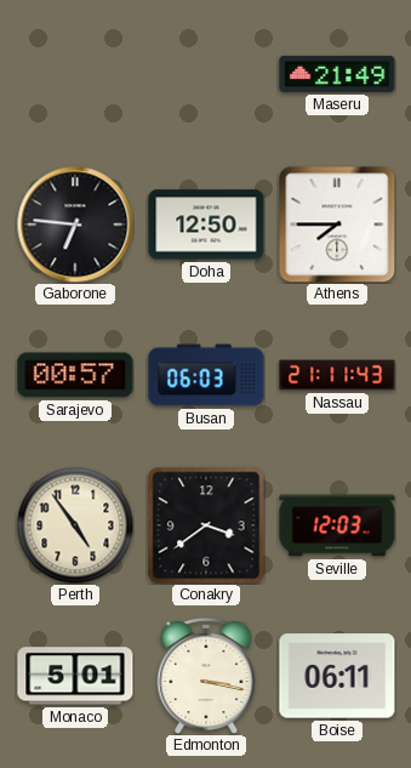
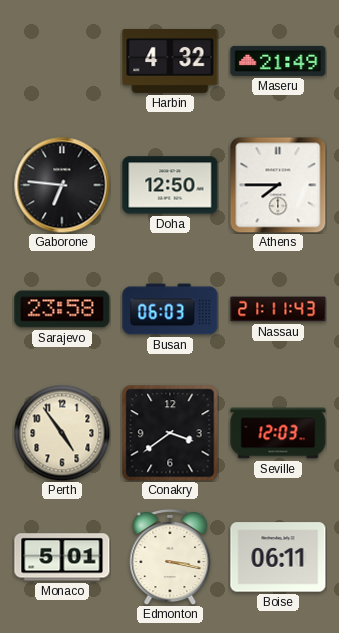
Harbin: none -> 4:32
Sarajevo: 00:57 -> 23:58
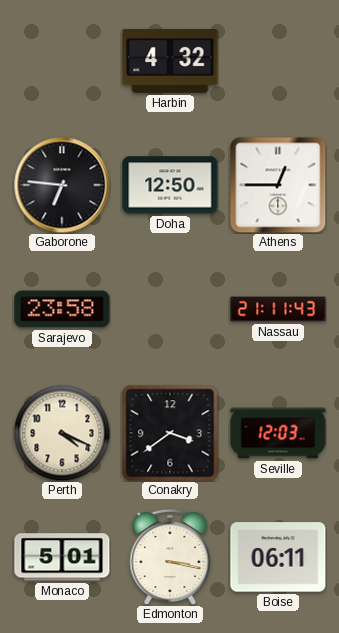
Maseru: 21:49 -> none
Athens: 7:45 -> 12:45
Busan: 06:03 -> none
Perth: 4:54 -> 4:19
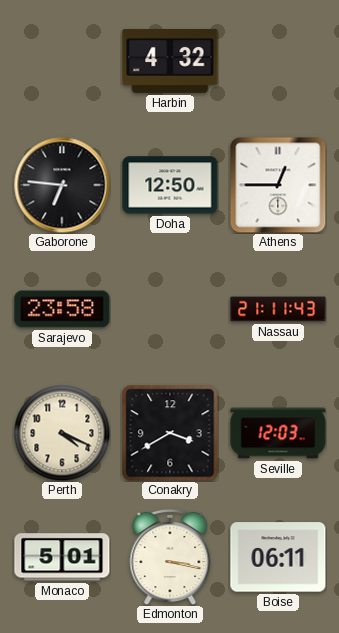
Conakry: 3:39 -> 3:40
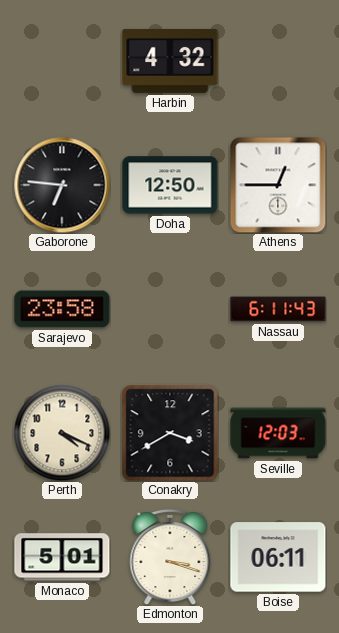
Nassau: 21:11 -> 6:11
Edmonton: 3:17 -> 3:18
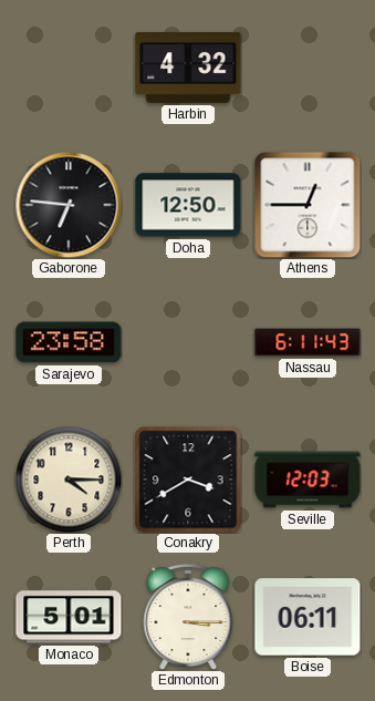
Perth: 4:19 -> 4:15
Edmonton: 3:18 -> 3:15
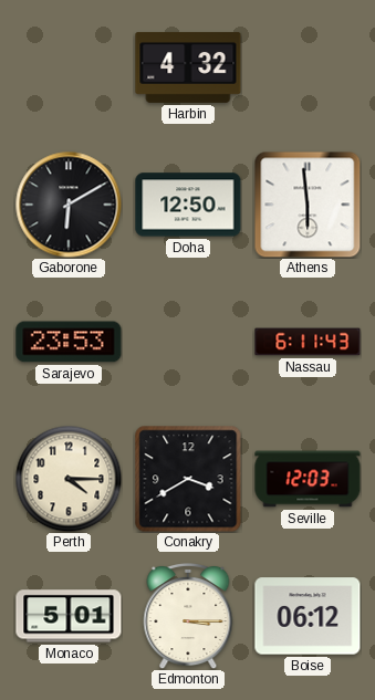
Gaborone: 6:46 -> 6:10
Athens: 12:45 -> 5:59
Sarajevo: 23:58 -> 23:53
Boise: 06:11 -> 06:12
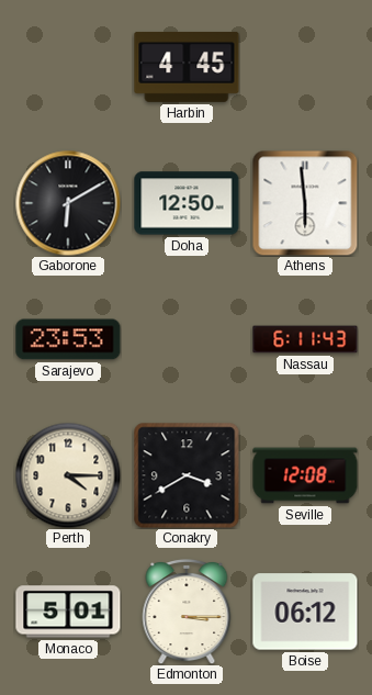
Harbin: 4:32 -> 4:45
Seville: 12:03 -> 12:08
